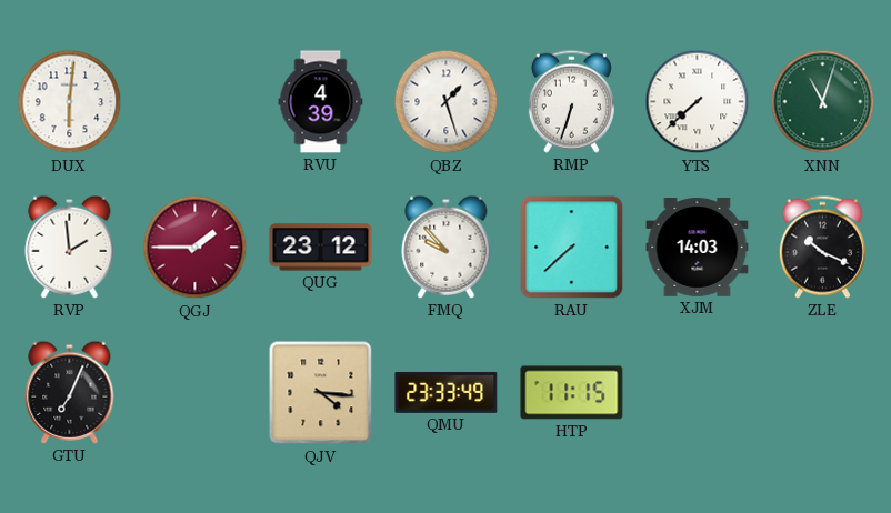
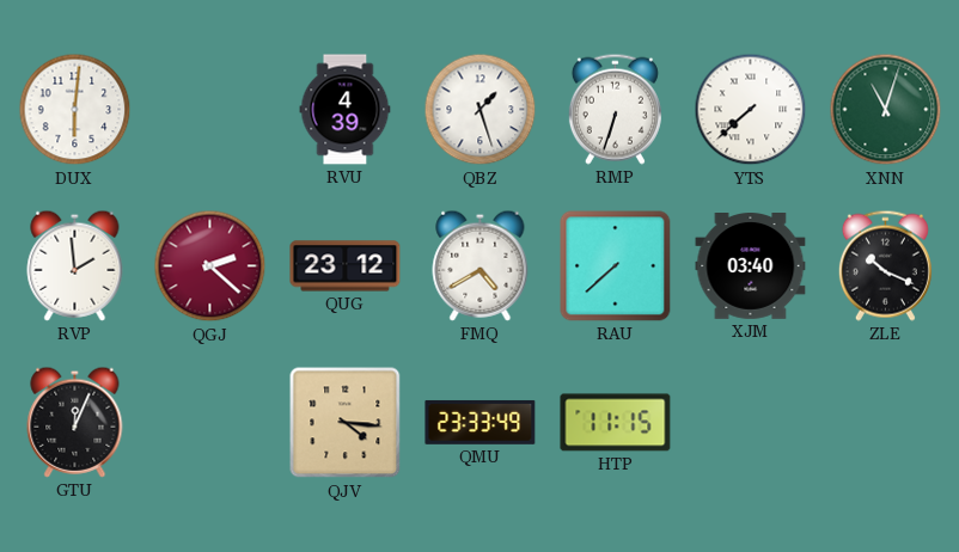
QGJ: 1:45 -> 2:22
FMQ: 9:53 -> 4:40
XJM: 14:03 -> 03:40
GTU: 7:04 -> 12:04
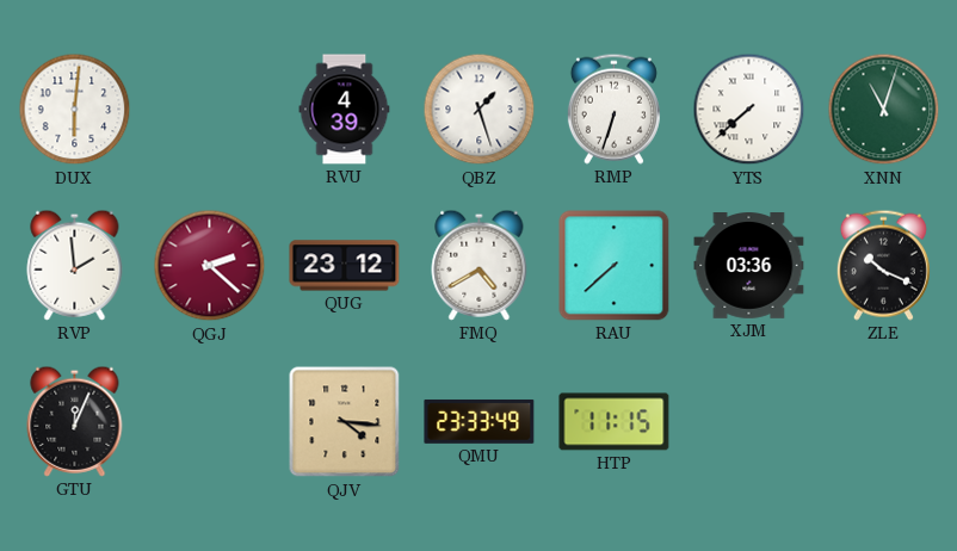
XJM: 03:40 -> 03:36
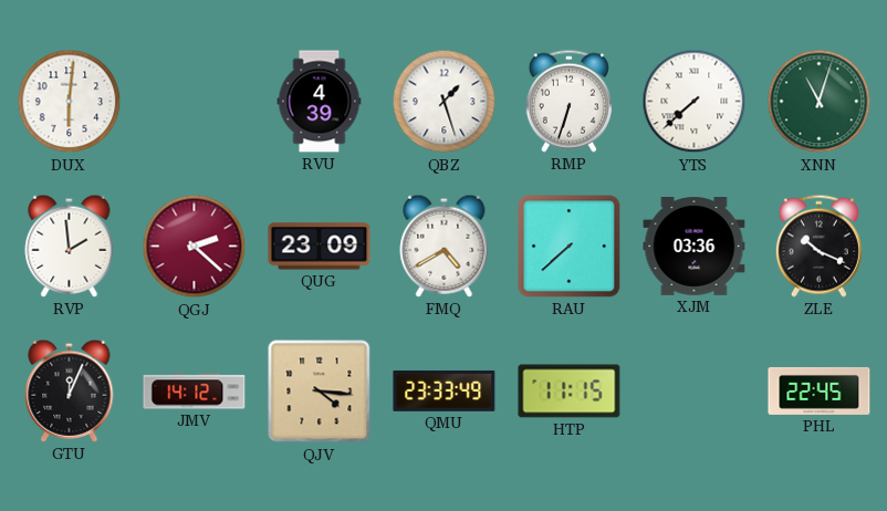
QUG: 23:12 -> 23:09
JMV: none -> 14:12
PHL: none -> 22:45
